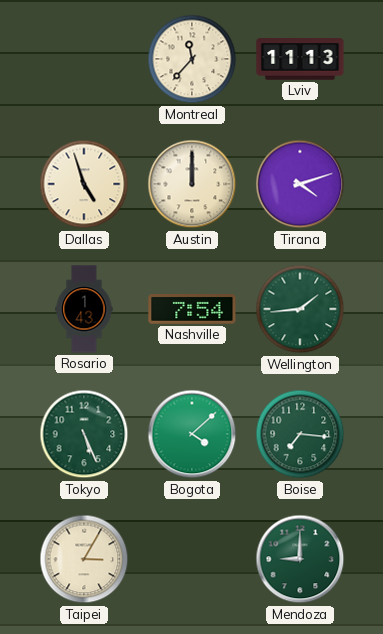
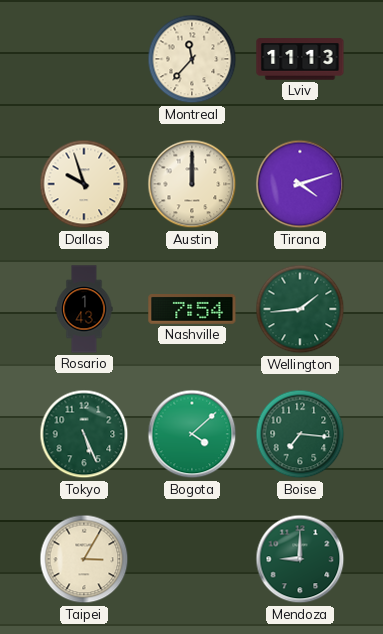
Dallas: 4:57 -> 9:57
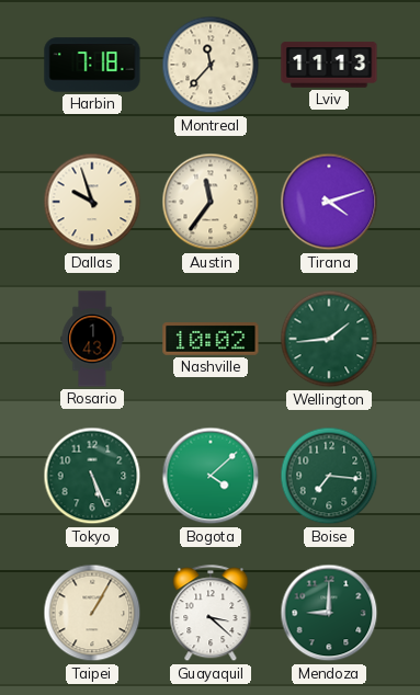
Harbin: none -> 7:18
Austin: 12:00 -> 11:36
Nashville: 7:54 -> 10:02
Taipei: 3:05 -> 1:05
Guayaquil: none -> 3:22
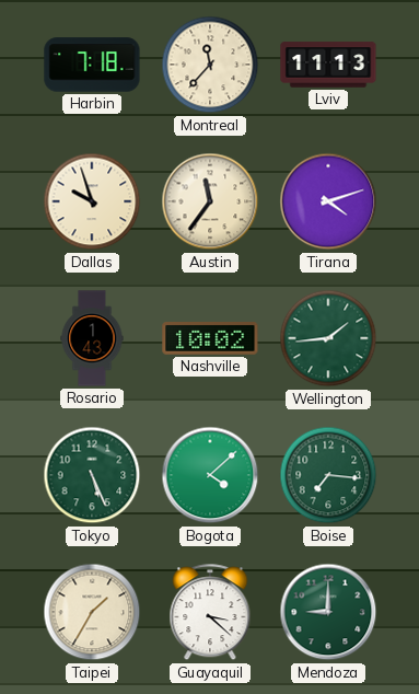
Taipei: 1:05 -> 1:35
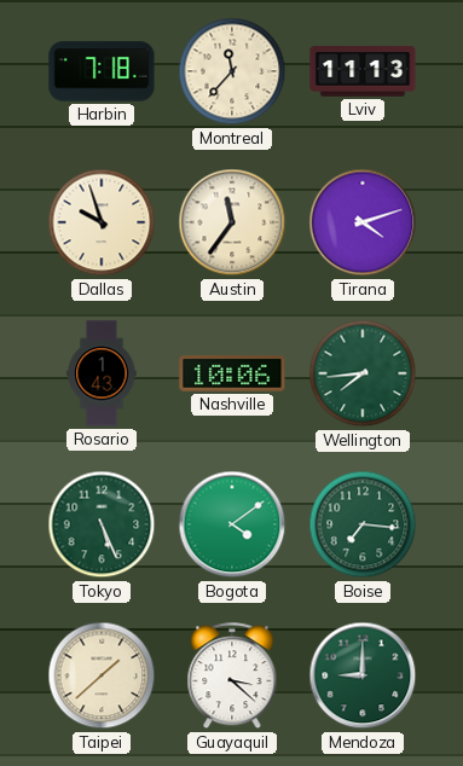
Nashville: 10:02 -> 10:06
Wellington: 1:44 -> 7:44
Bogota: 4:08 -> 4:09
Taipei: 1:35 -> 1:38
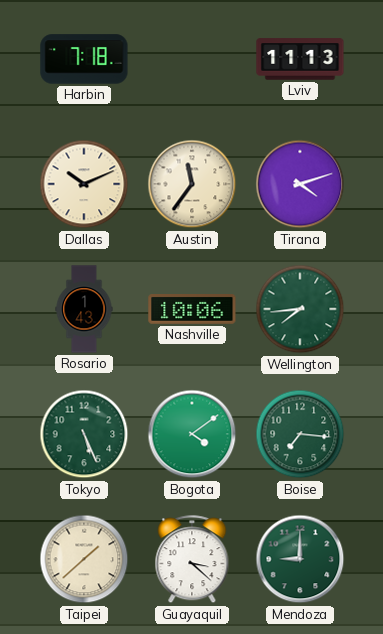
Montreal: 11:37 -> none
Dallas: 9:57 -> 10:11
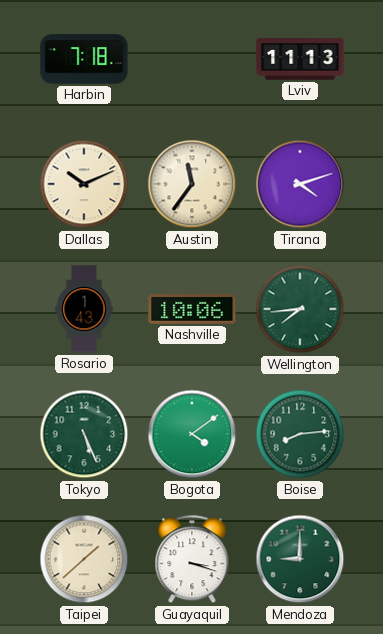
Boise: 7:16 -> 8:14
Guayaquil: 3:22 -> 3:18
